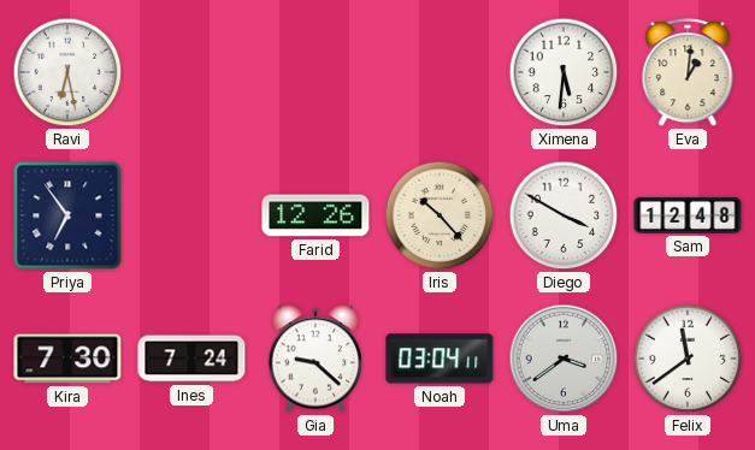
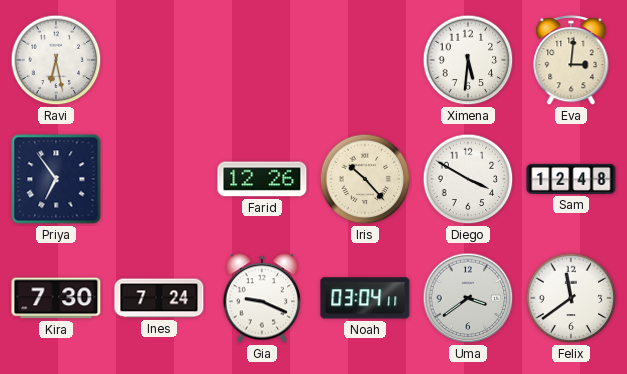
Eva: 1:01 -> 3:01
Gia: 9:22 -> 9:19
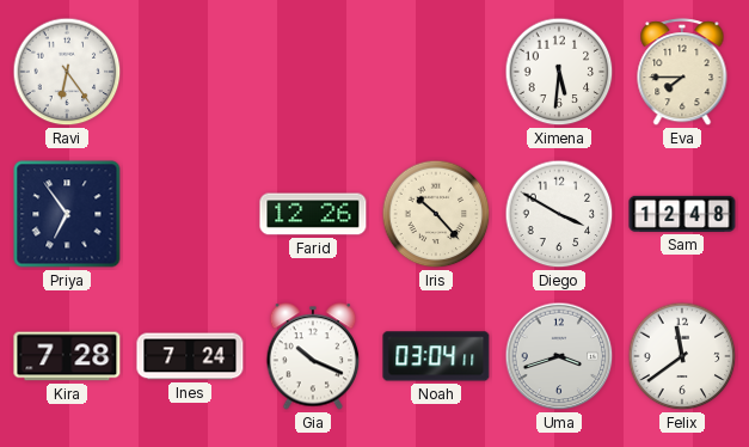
Ravi: 6:28 -> 6:24
Eva: 3:01 -> 7:45
Kira: 7:30 -> 7:28
Gia: 9:19 -> 10:19
Uma: 3:39 -> 3:42
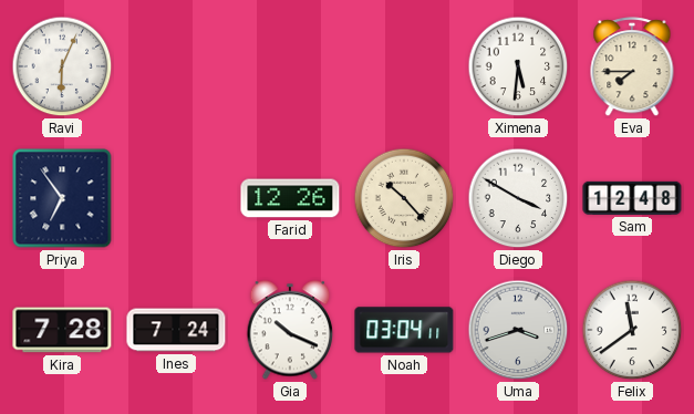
Ravi: 6:24 -> 6:04
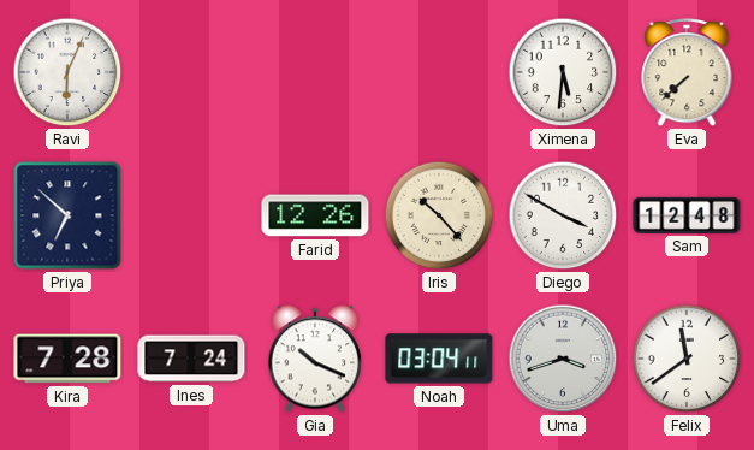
Eva: 7:45 -> 7:38
Priya: 6:54 -> 6:52
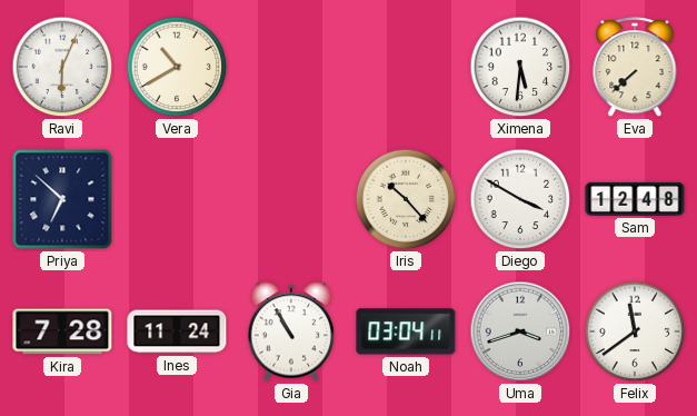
Vera: none -> 10:40
Farid: 12:26 -> none
Ines: 7:24 -> 11:24
Gia: 10:19 -> 10:55
